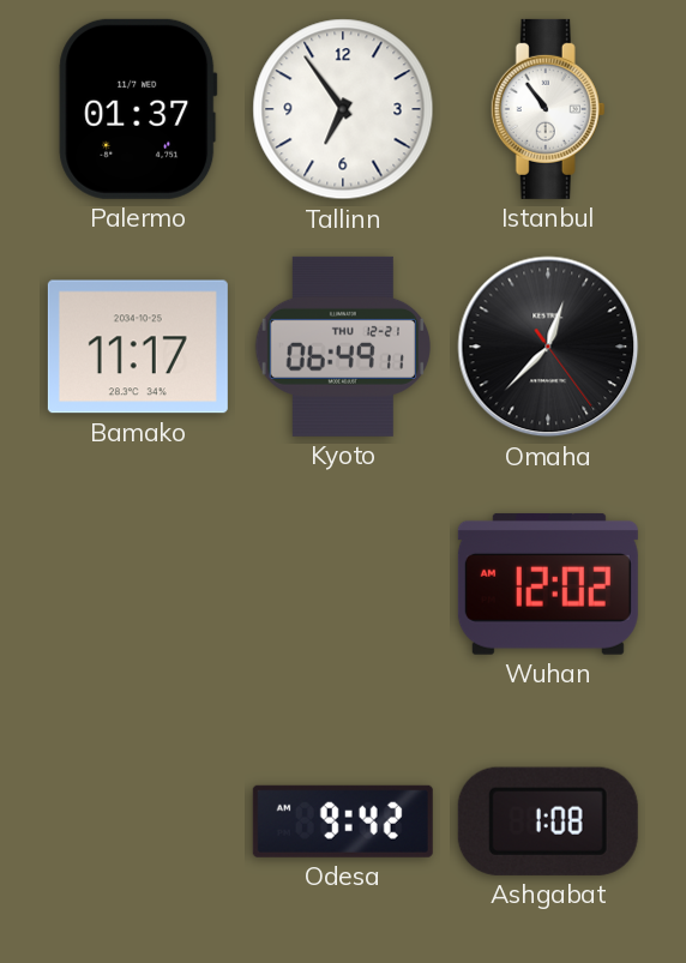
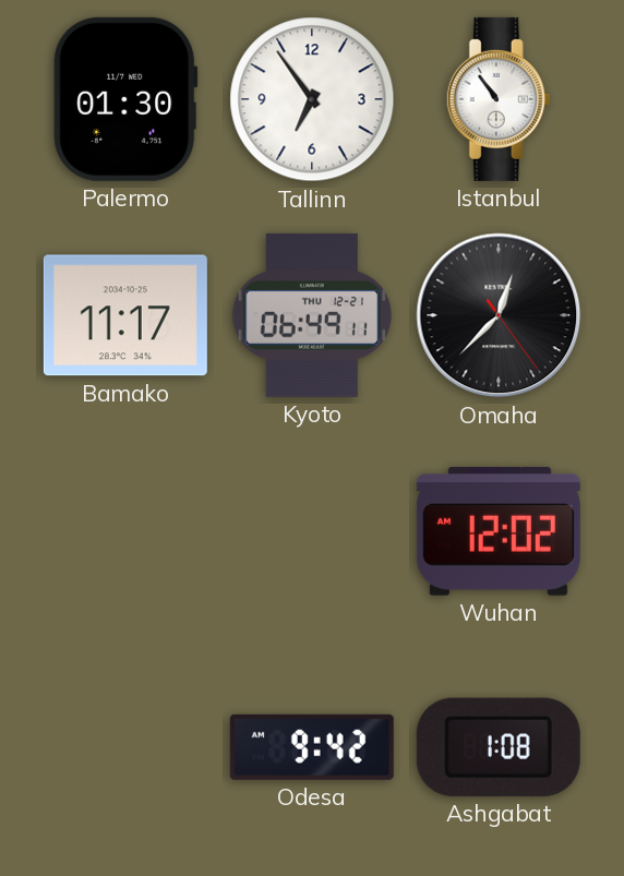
Palermo: 01:37 -> 01:30
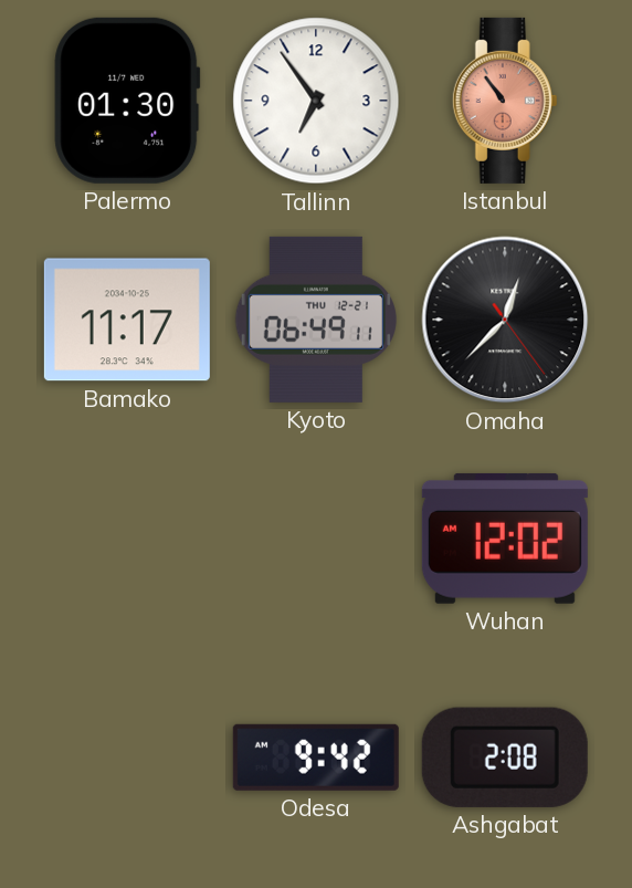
Istanbul dial: white -> salmon
Ashgabat: 1:08 -> 2:08
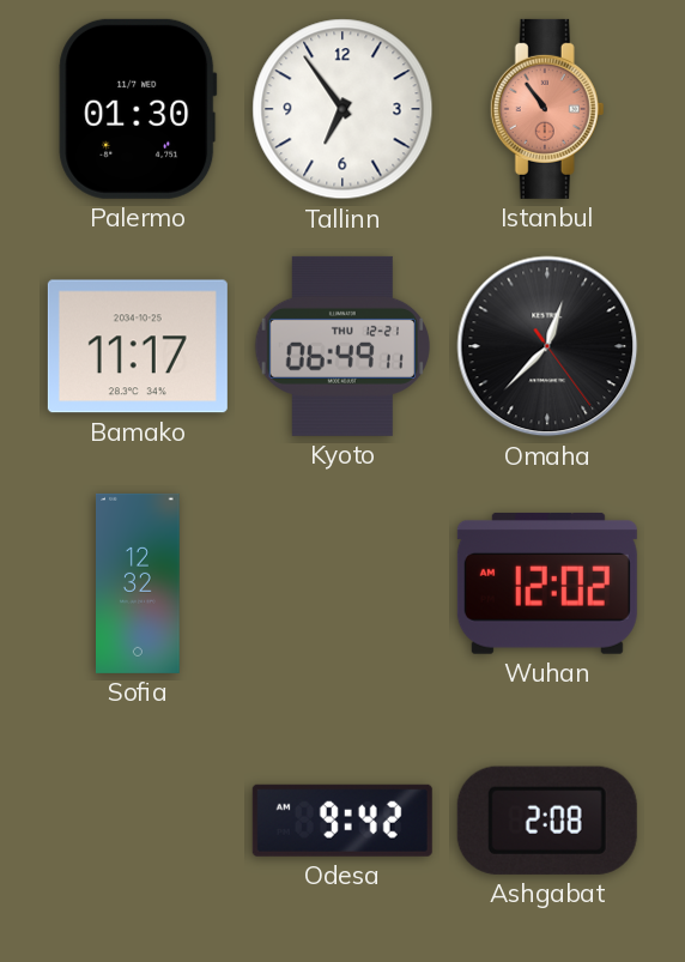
Sofia: none -> 12:32
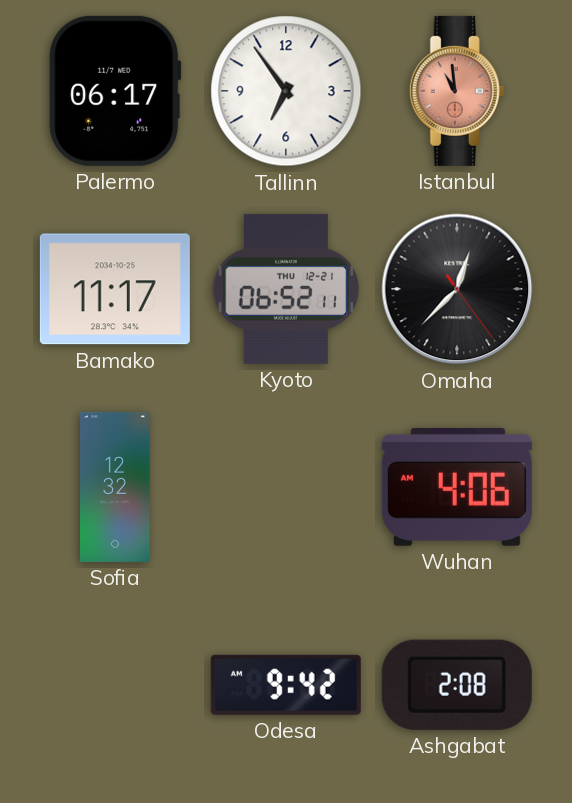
Palermo: 01:30 -> 06:17
Istanbul: 10:54 -> 10:59
Kyoto: 06:49 -> 06:52
Wuhan: 12:02 -> 4:06
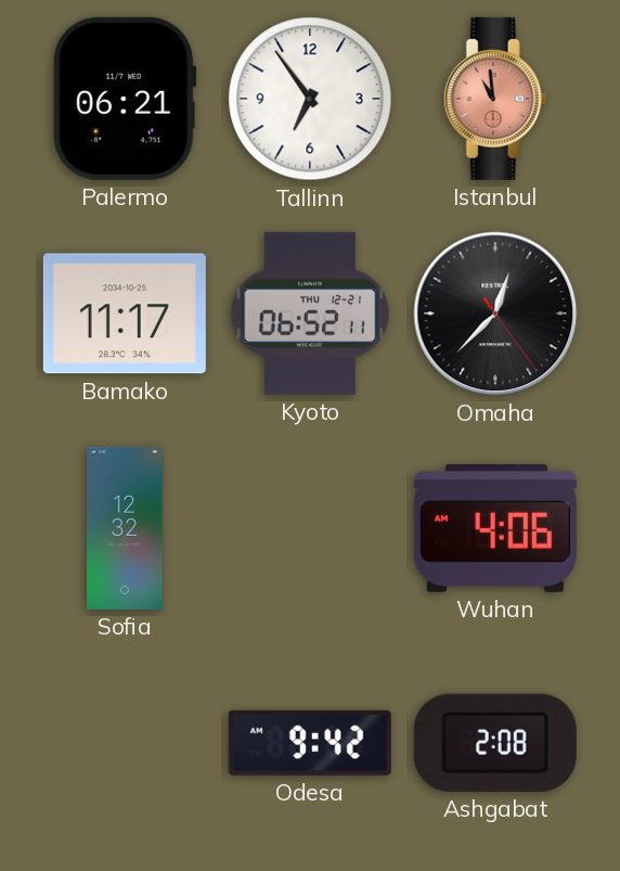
Palermo: 06:17 -> 06:21
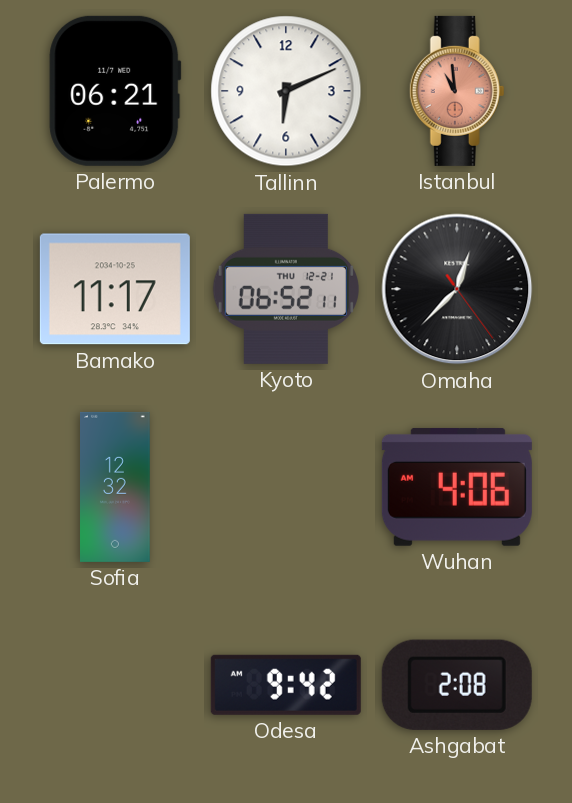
Tallinn: 6:54 -> 6:11
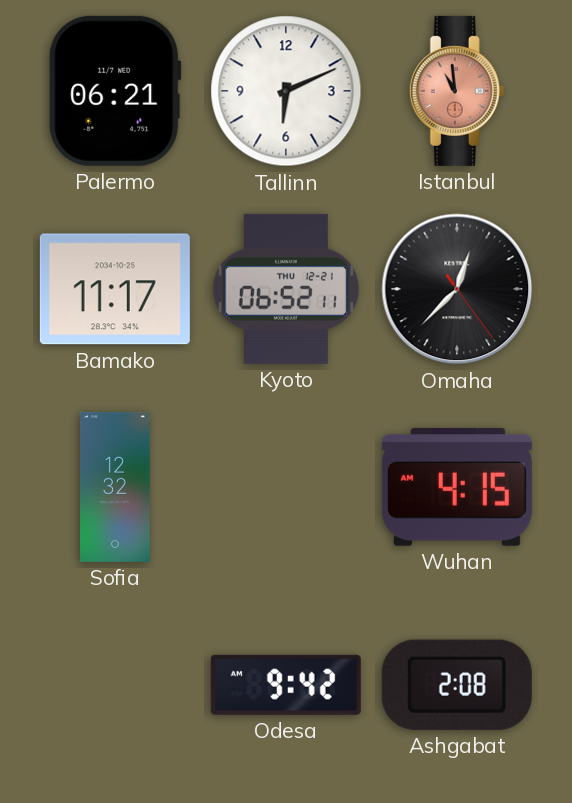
Wuhan: 4:06 -> 4:15
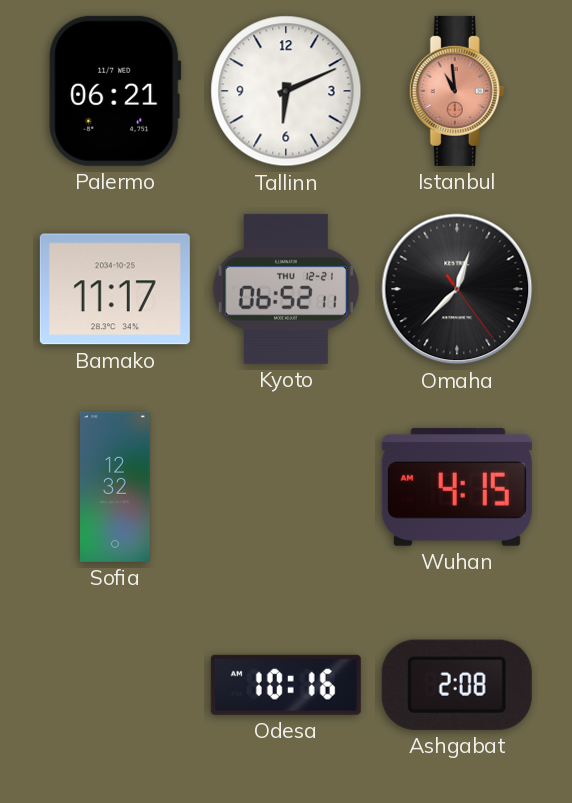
Odesa: 9:42 -> 10:16
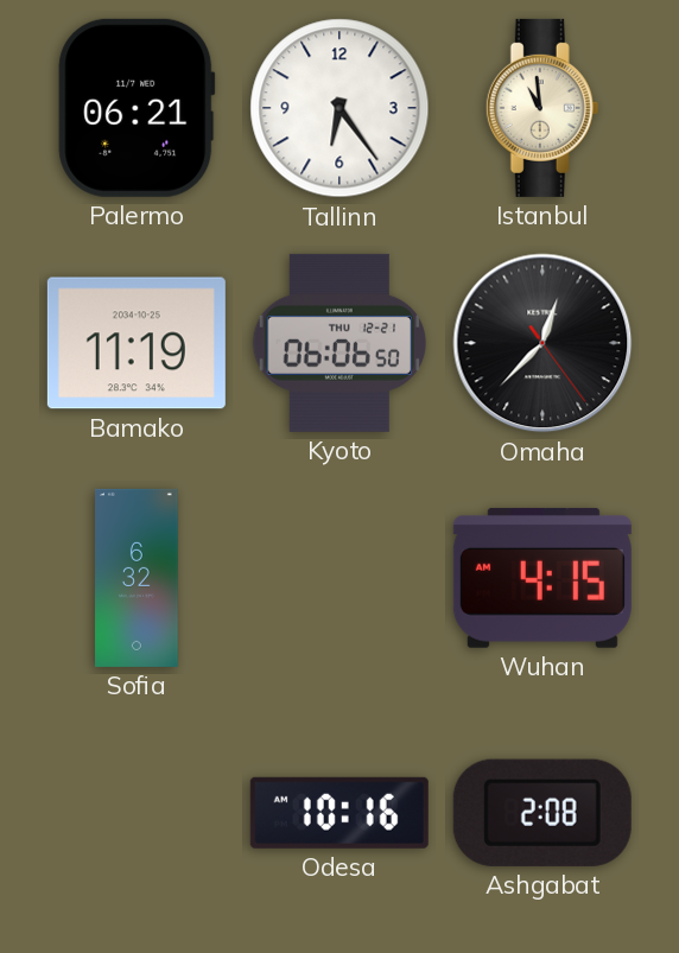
Tallinn: 6:11 -> 6:24
Istanbul dial: salmon -> cream
Bamako: 11:17 -> 11:19
Kyoto: 06:52 -> 06:06
Sofia: 12:32 -> 6:32
